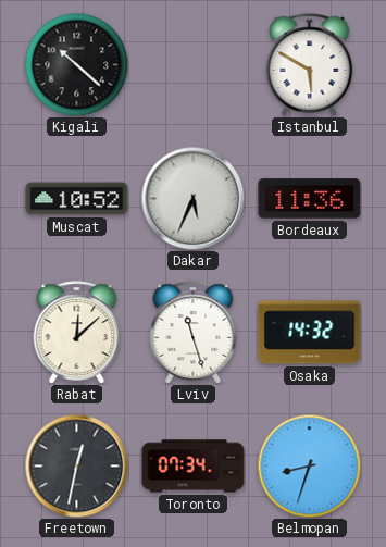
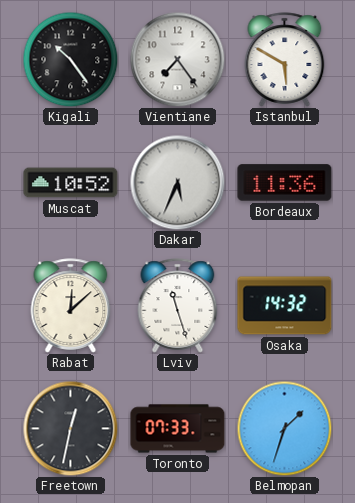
Kigali: 10:22 -> 10:24
Vientiane: none -> 7:24
Toronto: 07:34 -> 07:33
Belmopan: 8:33 -> 1:33
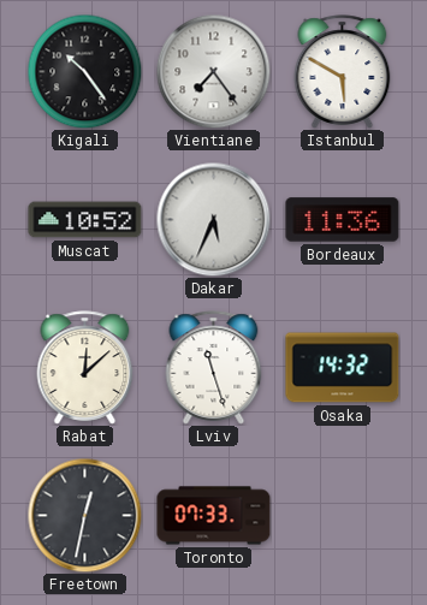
Belmopan: 1:33 -> none
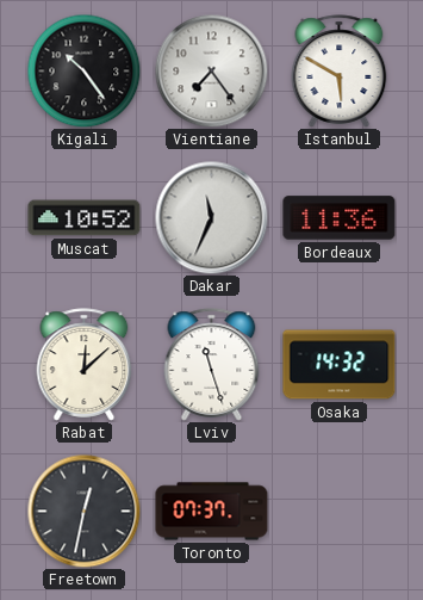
Dakar: 5:34 -> 11:34
Toronto: 07:33 -> 07:37
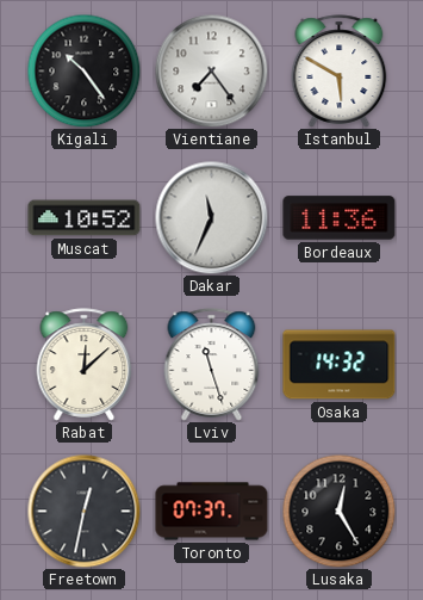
Lusaka: none -> 12:25
